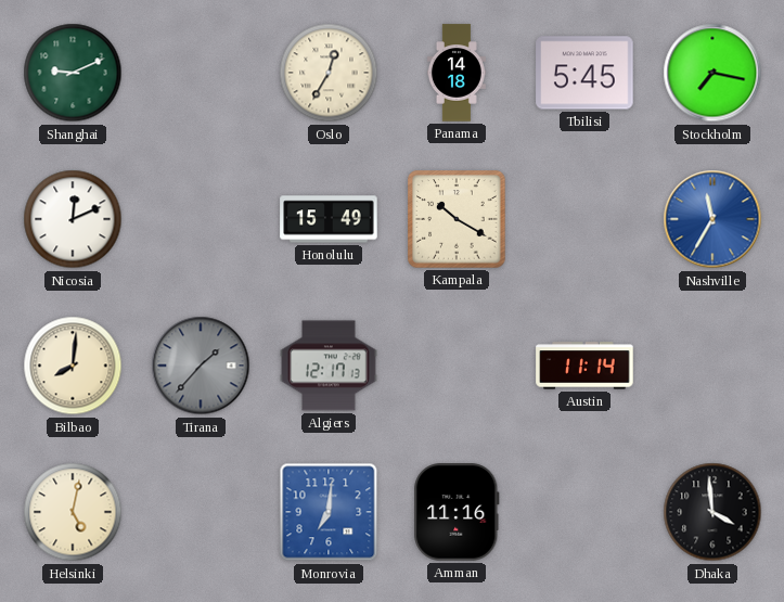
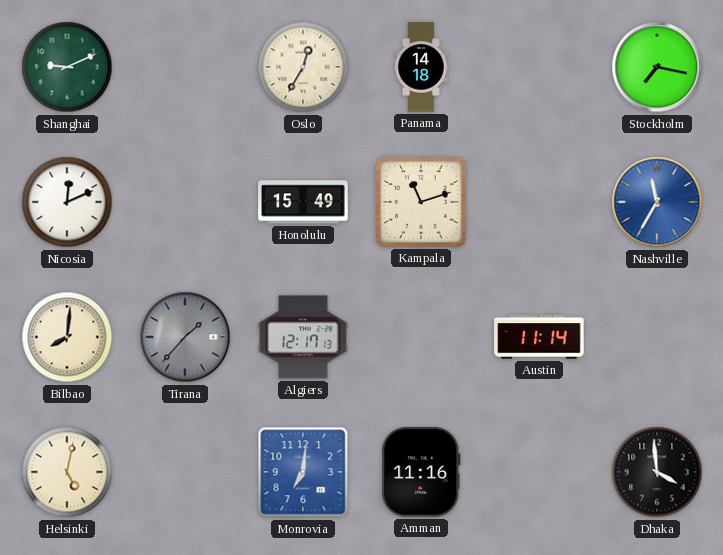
Tbilisi: 5:45 -> none
Kampala: 10:20 -> 11:12
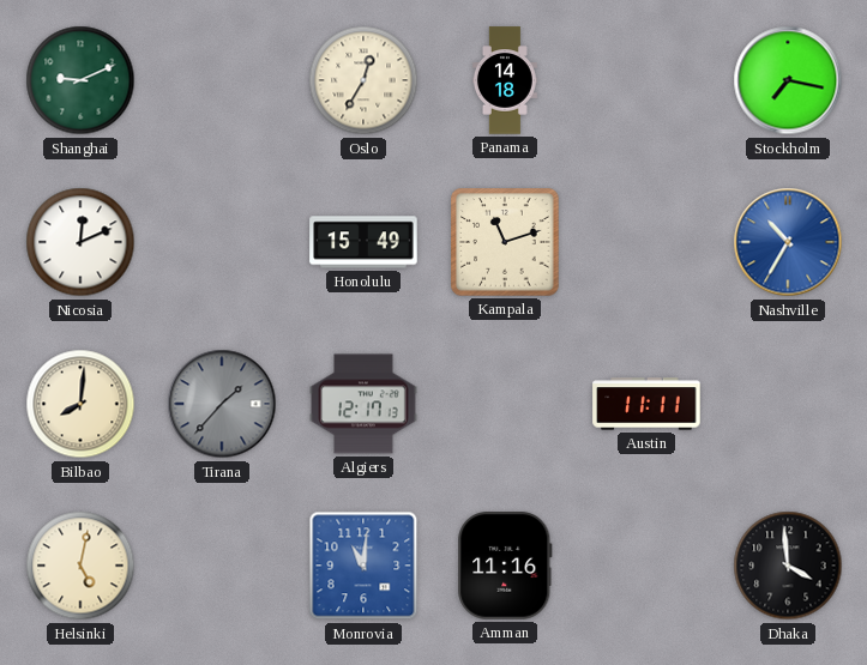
Nashville: 11:35 -> 10:35
Austin: 11:14 -> 11:11
Monrovia: 7:01 -> 11:01
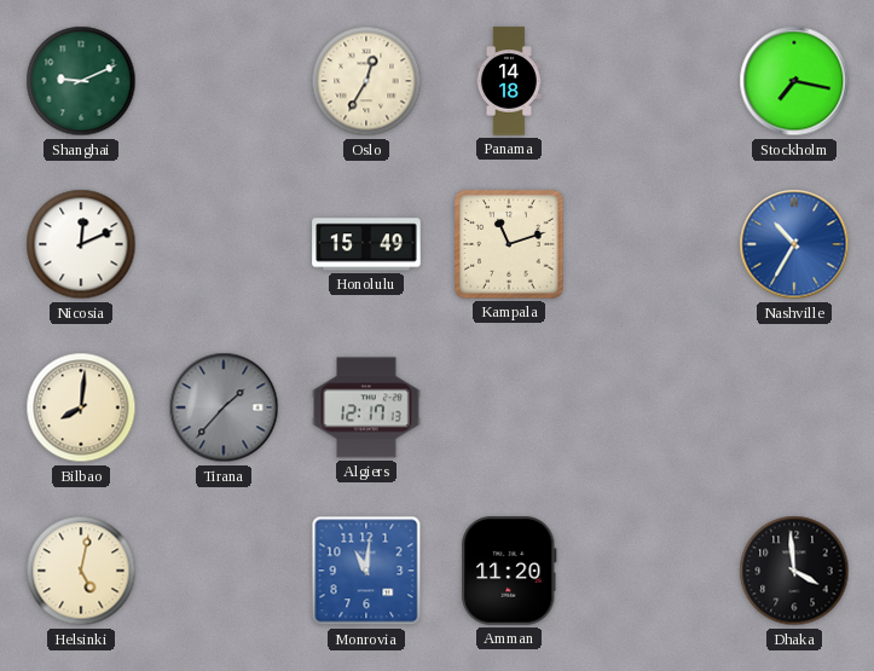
Austin: 11:11 -> none
Amman: 11:16 -> 11:20
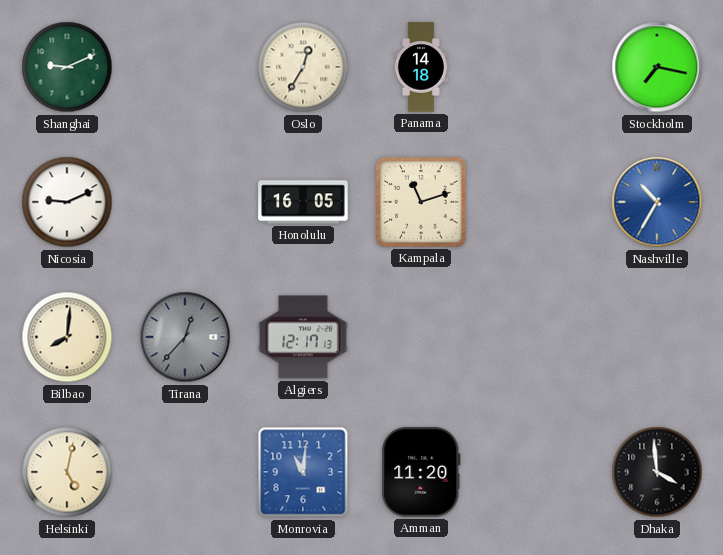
Nicosia: 12:11 -> 9:11
Honolulu: 15:49 -> 16:05
Tirana: 1:37 -> 12:37
